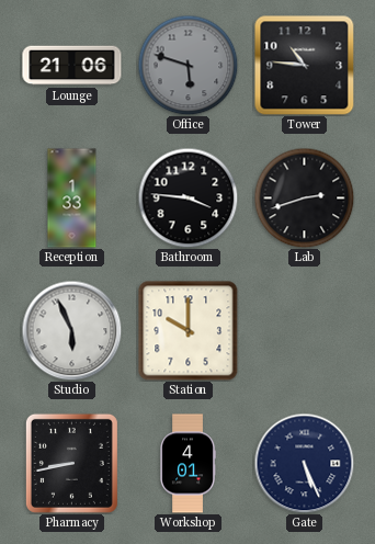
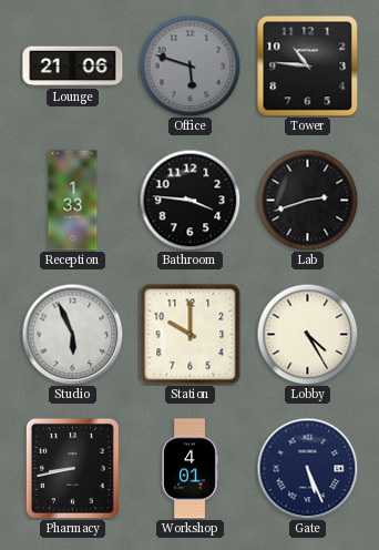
Lobby: none -> 4:25
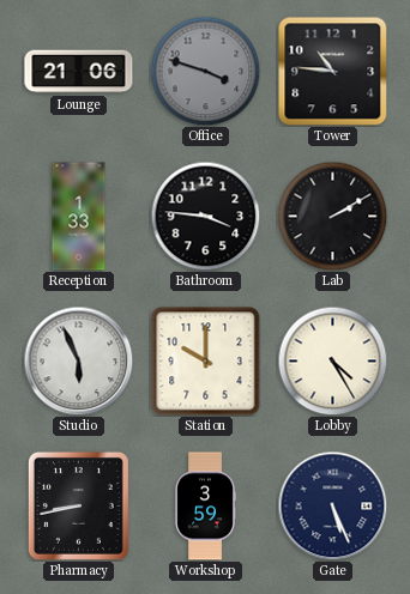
Office: 5:48 -> 3:48
Lab: 2:42 -> 2:10
Workshop: 4:01 -> 3:59
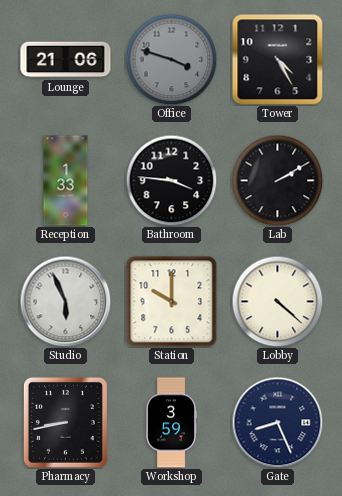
Tower: 10:46 -> 4:25
Lobby: 4:25 -> 4:22
Gate: 5:26 -> 8:26
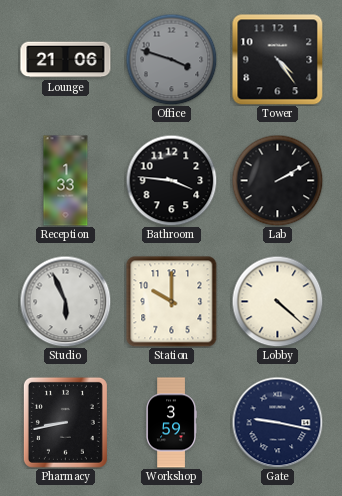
Tower: 4:25 -> 4:24
Gate: 8:26 -> 9:17
